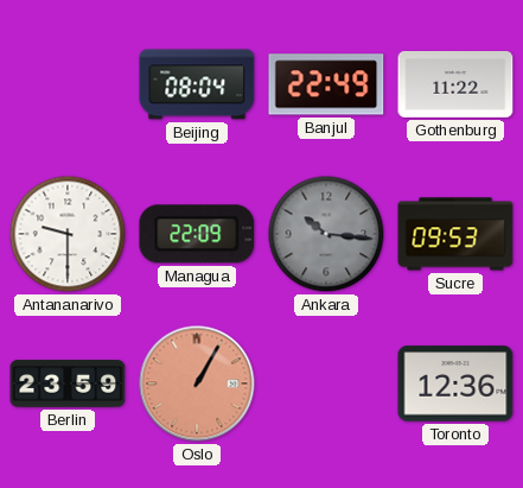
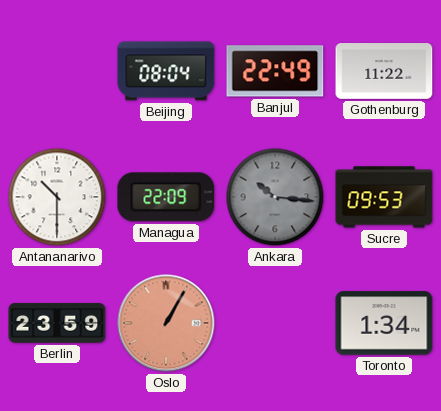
Antananarivo: 9:30 -> 10:30
Toronto: 12:36 -> 1:34
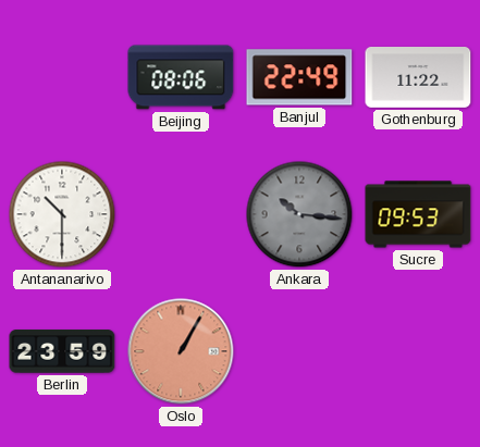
Beijing: 08:04 -> 08:06
Managua: 22:09 -> none
Toronto: 1:34 -> none
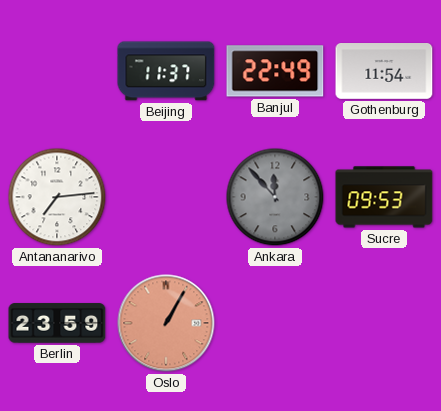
Beijing: 08:06 -> 11:37
Gothenburg: 11:22 -> 11:54
Antananarivo: 10:30 -> 7:14
Ankara: 10:16 -> 11:53
